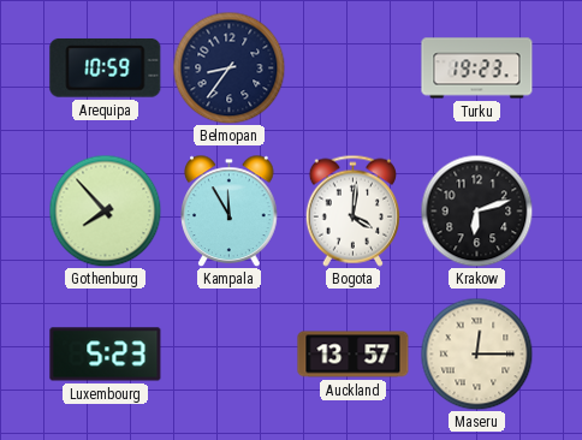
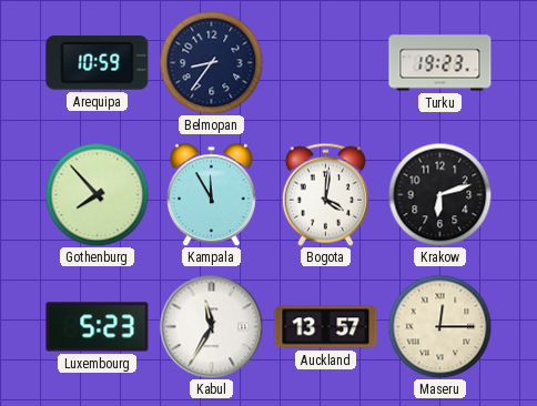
Kabul: none -> 11:35
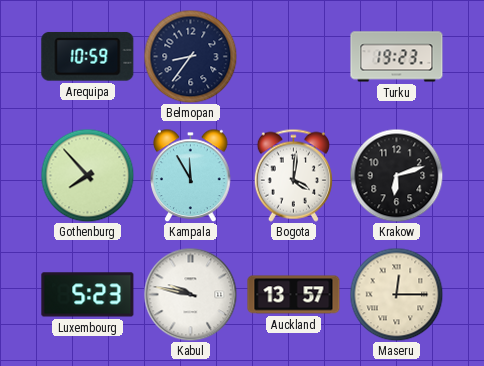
Kabul: 11:35 -> 9:47
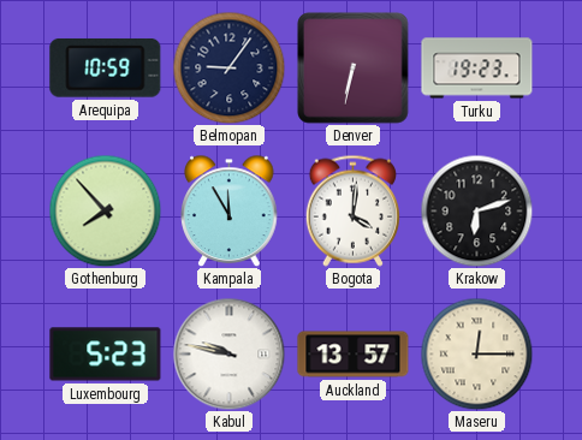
Belmopan: 8:36 -> 9:06
Denver: none -> 6:32
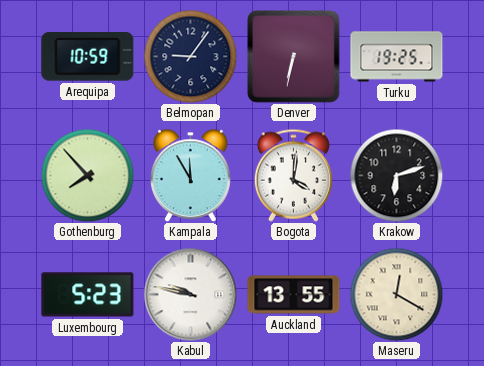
Turku: 19:23 -> 19:25
Auckland: 13:57 -> 13:55
Maseru: 12:15 -> 12:20
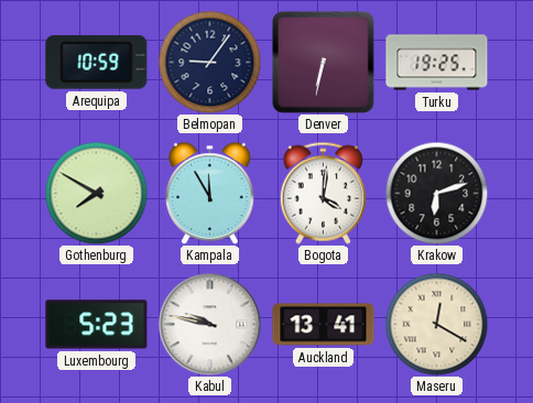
Gothenburg: 7:53 -> 7:50
Auckland: 13:55 -> 13:41
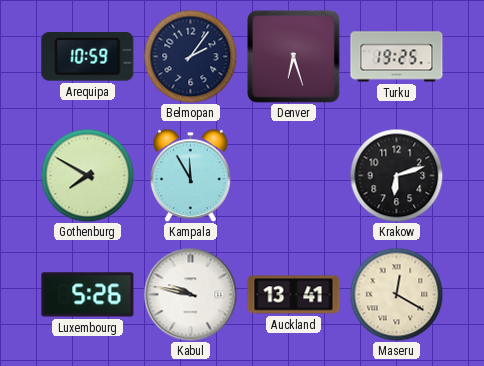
Belmopan: 9:06 -> 2:06
Denver: 6:32 -> 6:27
Bogota: 4:01 -> none
Luxembourg: 5:23 -> 5:26
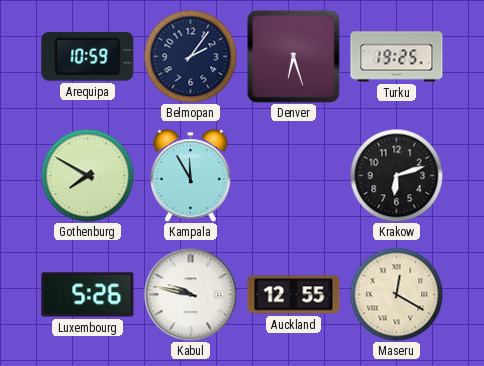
Auckland: 13:41 -> 12:55
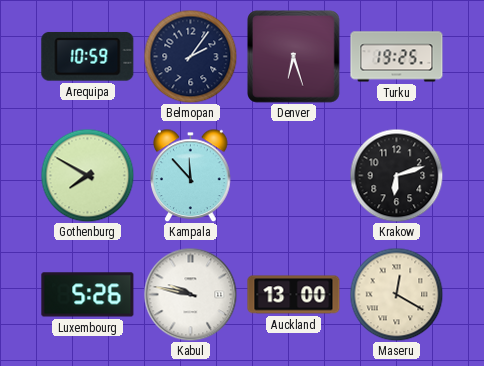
Kampala: 11:55 -> 11:53
Auckland: 12:55 -> 13:00
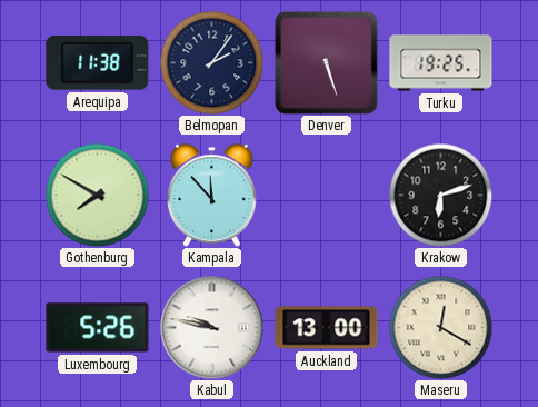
Arequipa: 10:59 -> 11:38
Denver: 6:27 -> 5:27
